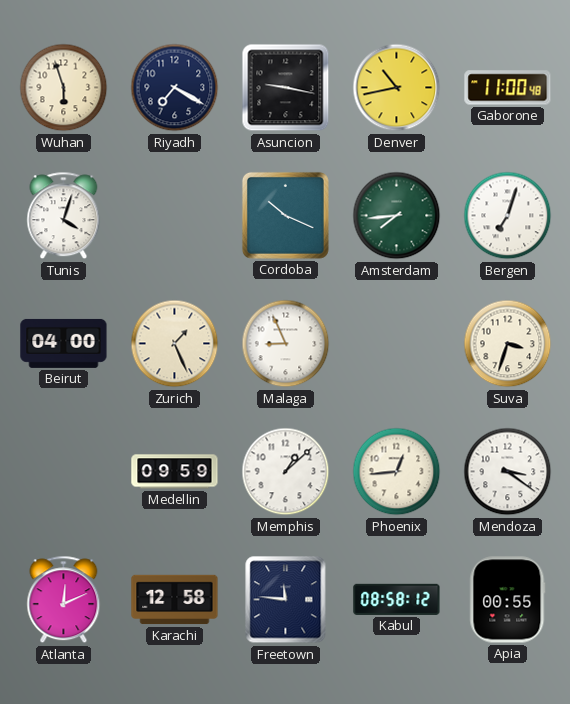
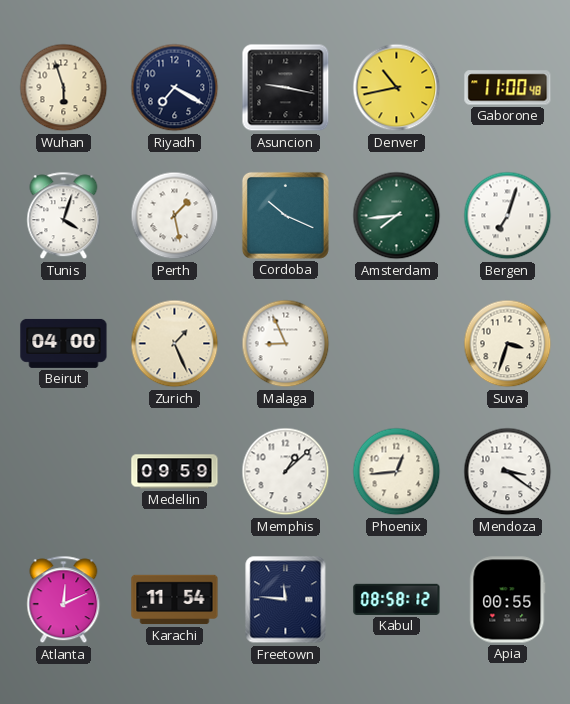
Perth: none -> 1:28
Karachi: 12:58 -> 11:54
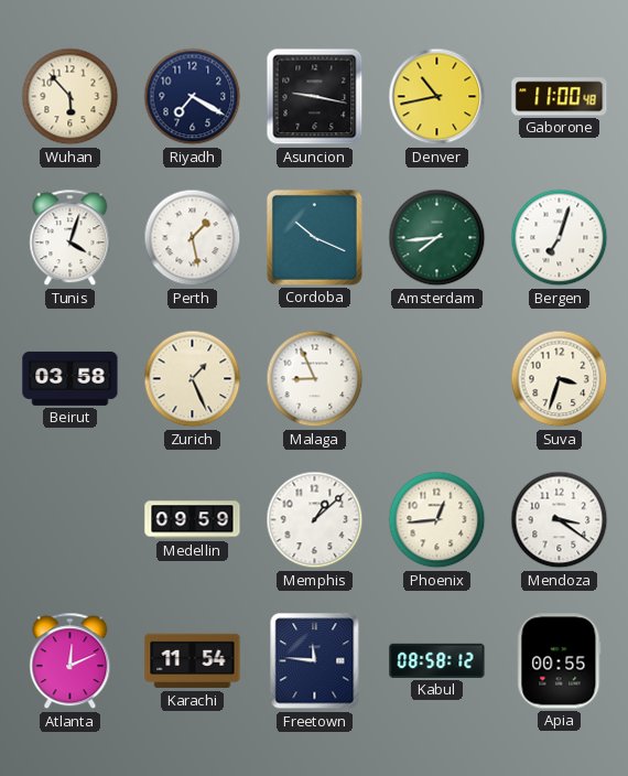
Wuhan: 5:57 -> 5:53
Beirut: 04:00 -> 03:58
